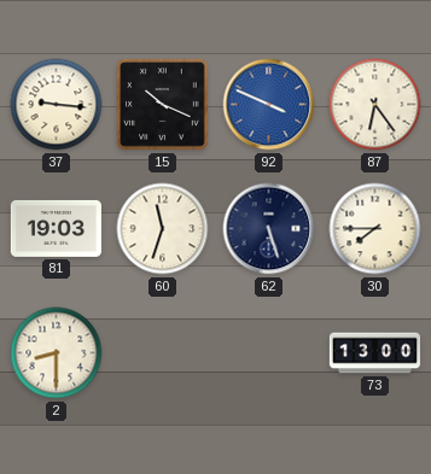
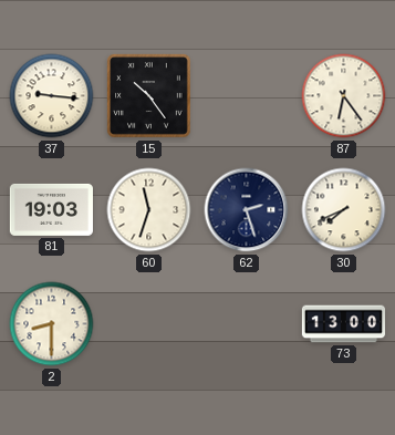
15: 10:19 -> 10:24
92: 3:49 -> none
62: 5:27 -> 2:27
30: 7:45 -> 7:41
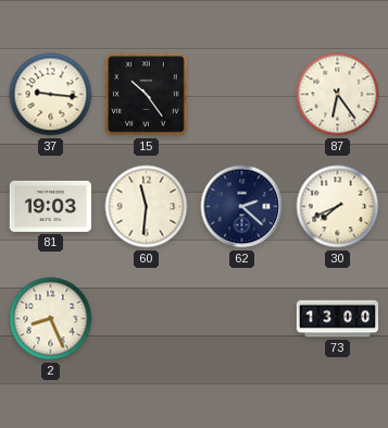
60: 11:33 -> 11:31
62: 2:27 -> 2:22
2: 8:30 -> 8:26
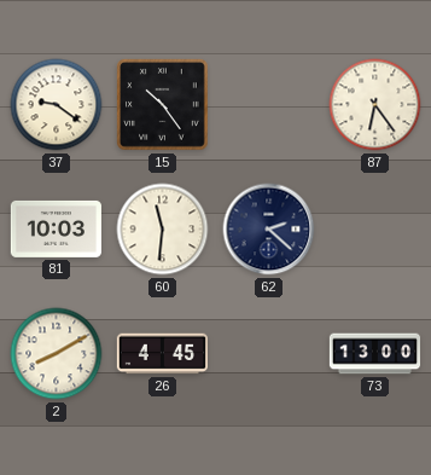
37: 9:16 -> 9:21
81: 19:03 -> 10:03
30: 7:41 -> none
2: 8:26 -> 8:10
26: none -> 4:45
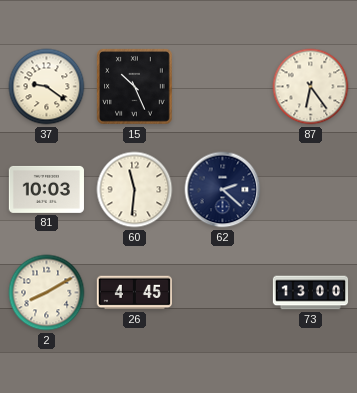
15: 10:24 -> 10:26
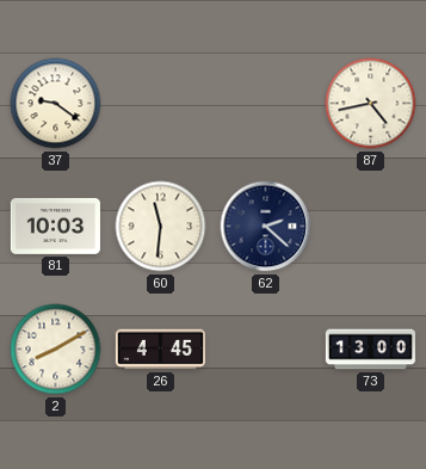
15: 10:26 -> none
87: 6:24 -> 4:43
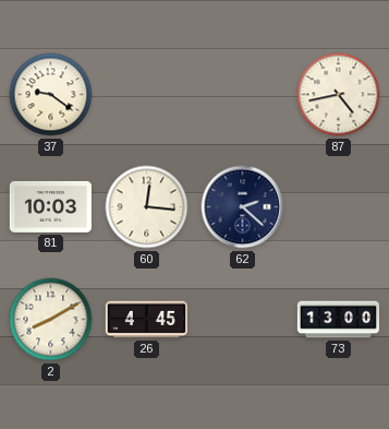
60: 11:31 -> 12:16
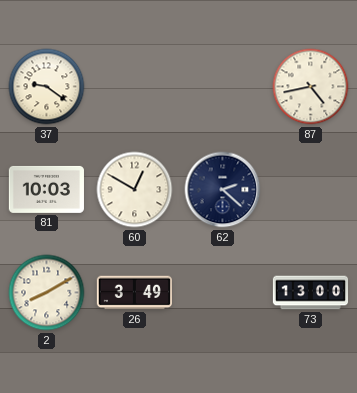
60: 12:16 -> 12:50
26: 4:45 -> 3:49
